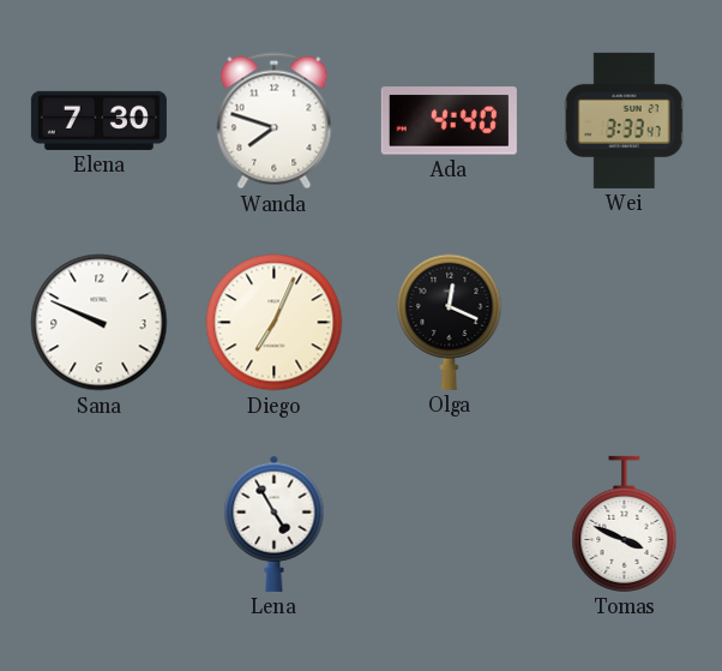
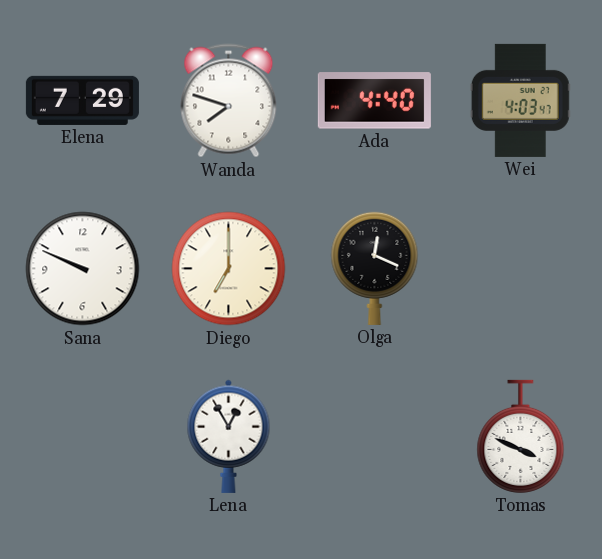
Elena: 7:30 -> 7:29
Wei: 3:33 -> 4:03
Diego: 7:04 -> 7:00
Lena: 4:55 -> 12:55
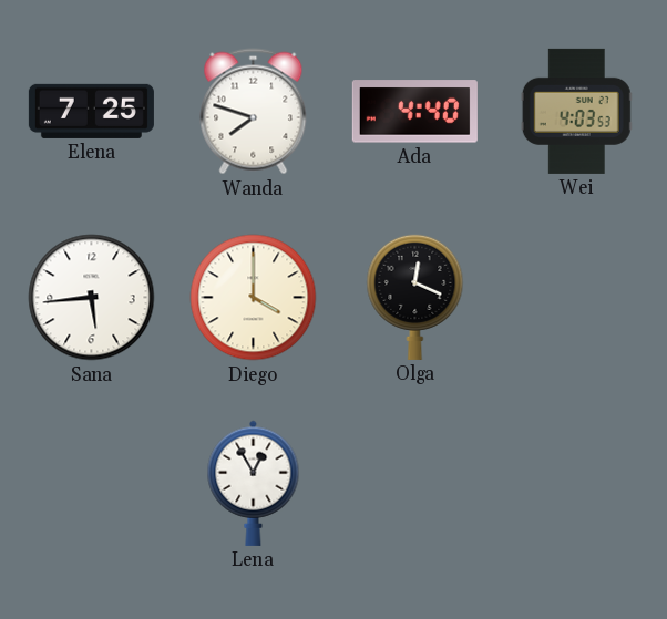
Elena: 7:29 -> 7:25
Wei: 4:03:47 -> 4:03:53
Sana: 9:49 -> 5:44
Diego: 7:00 -> 4:00
Tomas: 3:49 -> none
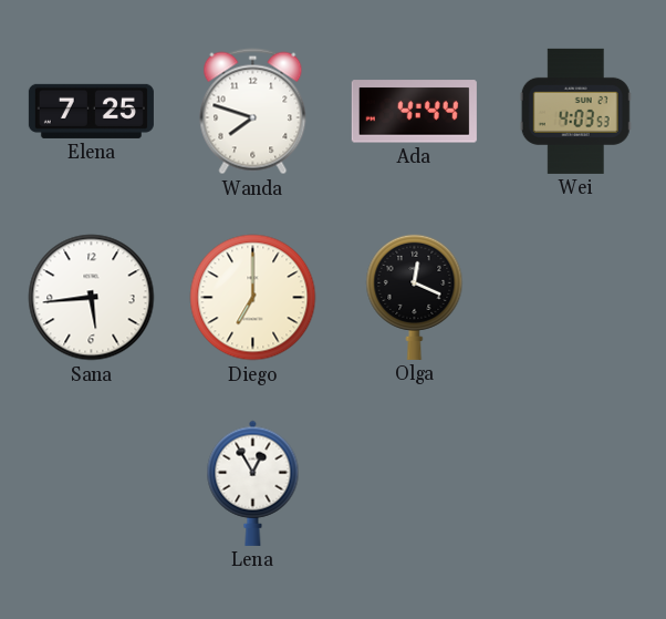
Ada: 4:40 -> 4:44
Diego: 4:00 -> 7:00
